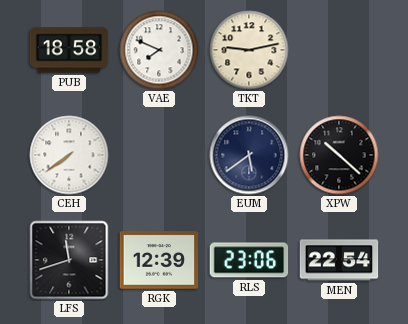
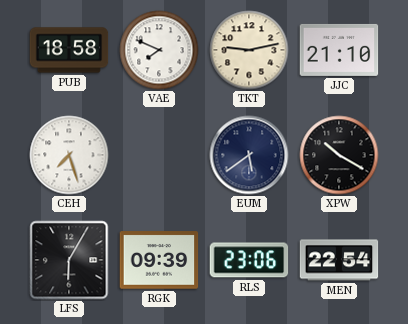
JJC: none -> 21:10
CEH: 7:39 -> 7:27
XPW: 10:22 -> 10:20
LFS: 11:42 -> 6:05
RGK: 12:39 -> 09:39
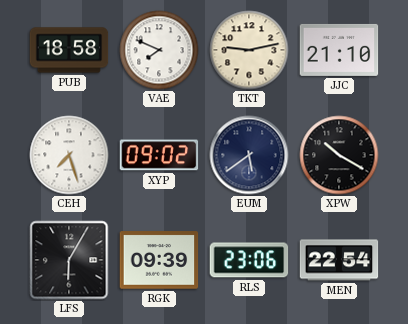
XYP: none -> 09:02
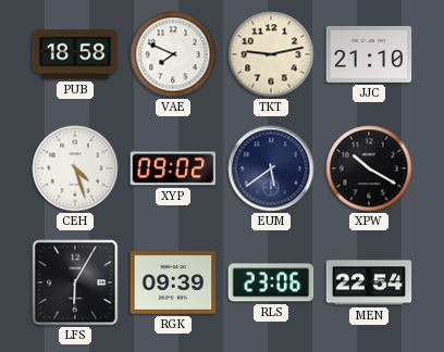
CEH: 7:27 -> 4:27
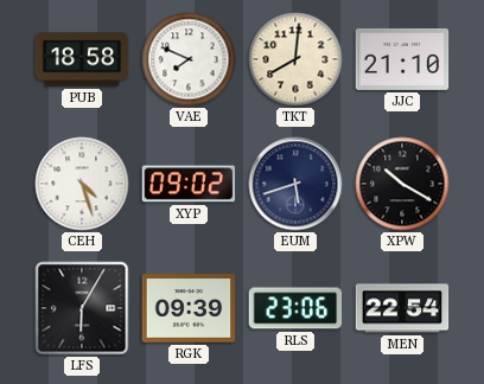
TKT: 9:13 -> 8:01
EUM: 5:39 -> 5:42
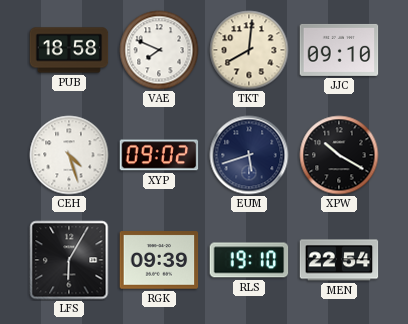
JJC: 21:10 -> 09:10
RLS: 23:06 -> 19:10
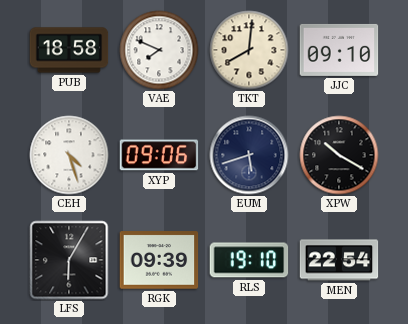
XYP: 09:02 -> 09:06
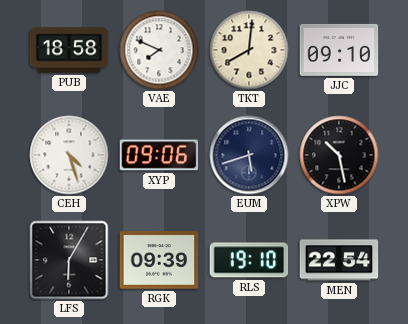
XPW: 10:20 -> 10:28
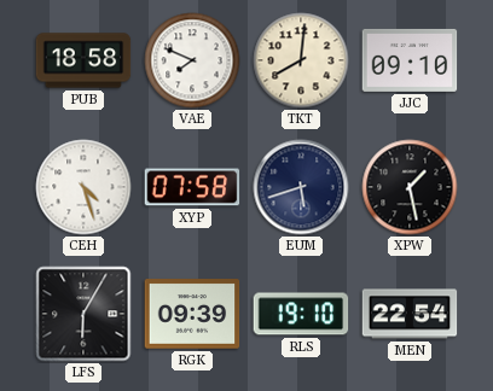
XYP: 09:06 -> 07:58
XPW: 10:28 -> 1:28
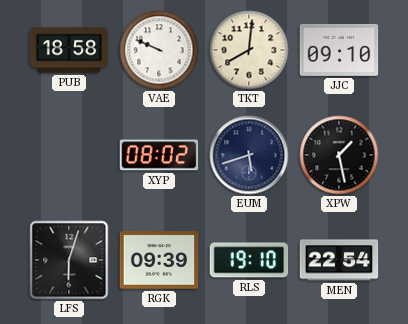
VAE: 7:49 -> 9:49
CEH: 4:27 -> none
XYP: 07:58 -> 08:02
LFS: 6:05 -> 6:03
